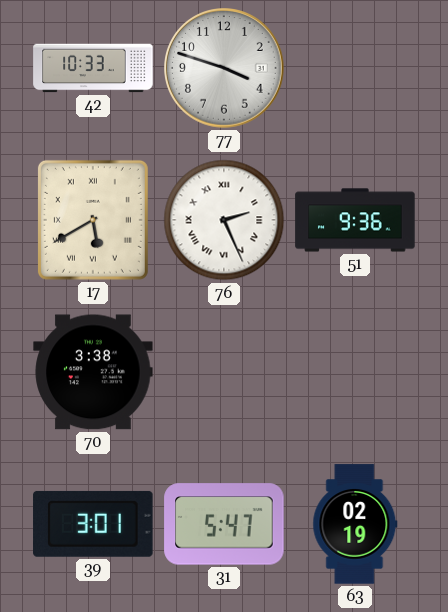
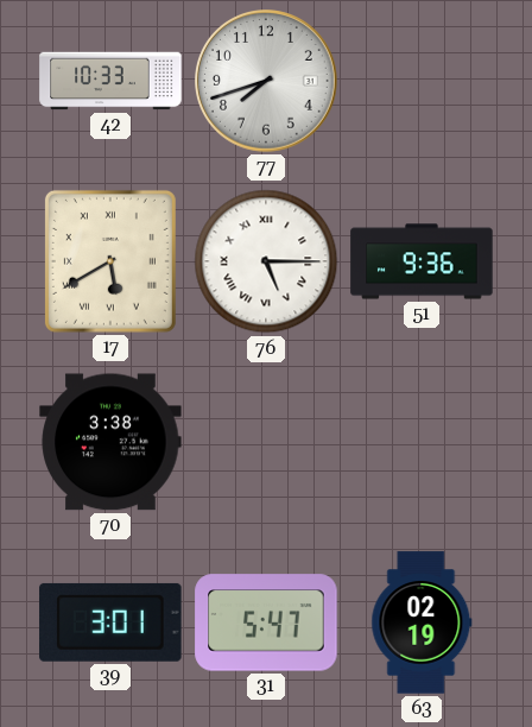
77: 3:48 -> 7:42
76: 2:26 -> 5:15
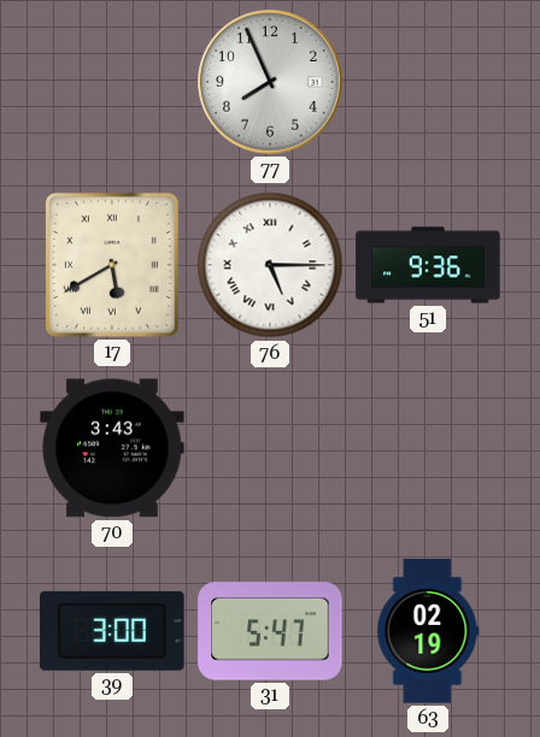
42: 10:33 -> none
77: 7:42 -> 7:56
70: 3:38 -> 3:43
39: 3:01 -> 3:00
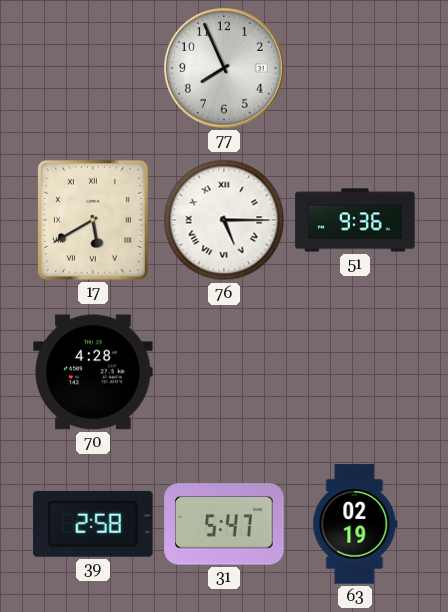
70: 3:43 -> 4:28
39: 3:00 -> 2:58
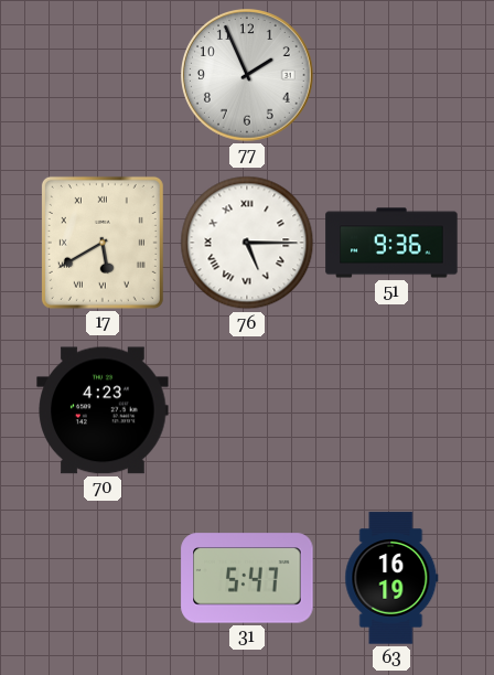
77: 7:56 -> 1:56
70: 4:28 -> 4:23
39: 2:58 -> none
63: 02:19 -> 16:19
